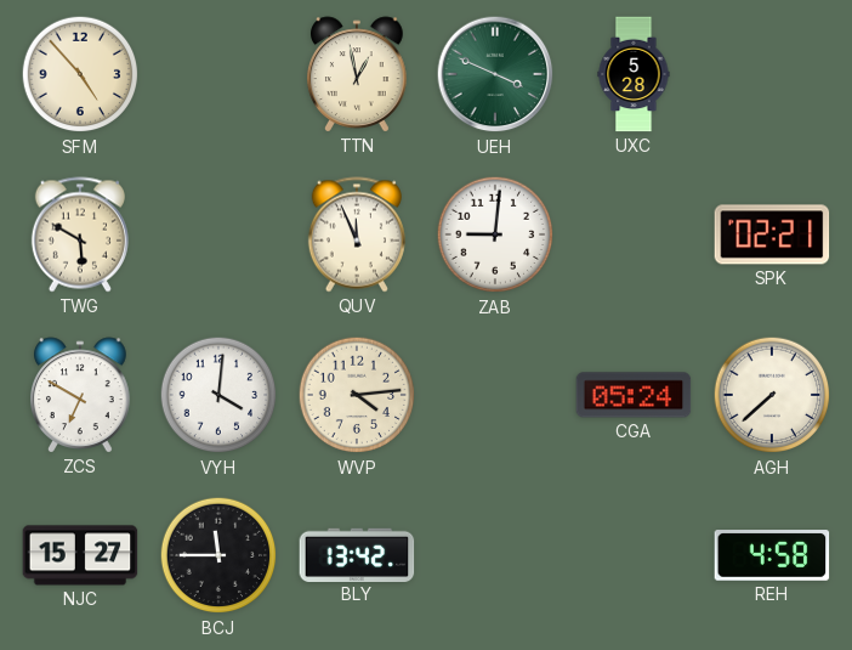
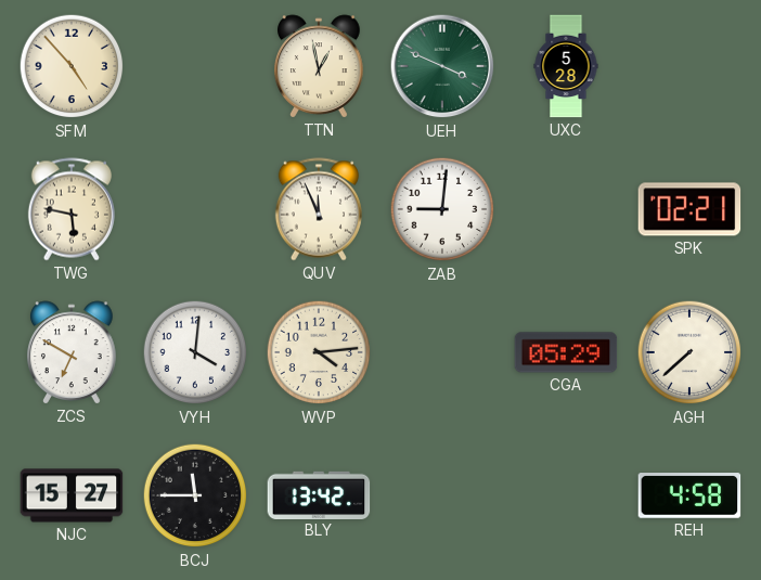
TWG: 5:50 -> 5:47
CGA: 05:24 -> 05:29
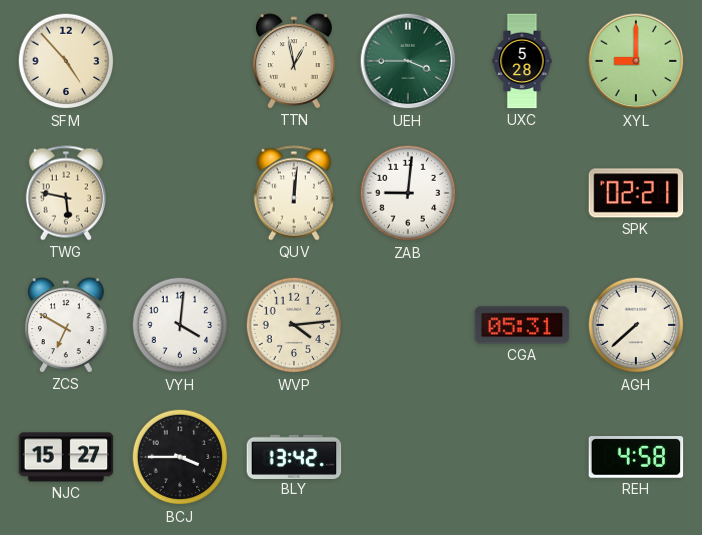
UEH: 3:49 -> 3:45
XYL: none -> 9:00
QUV: 11:56 -> 12:01
CGA: 05:29 -> 05:31
BCJ: 11:45 -> 3:45
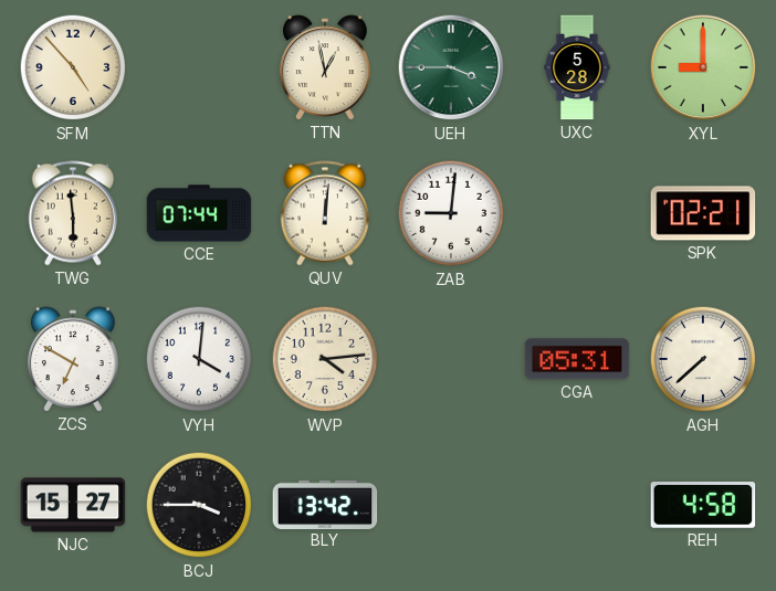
TWG: 5:47 -> 5:59
CCE: none -> 07:44
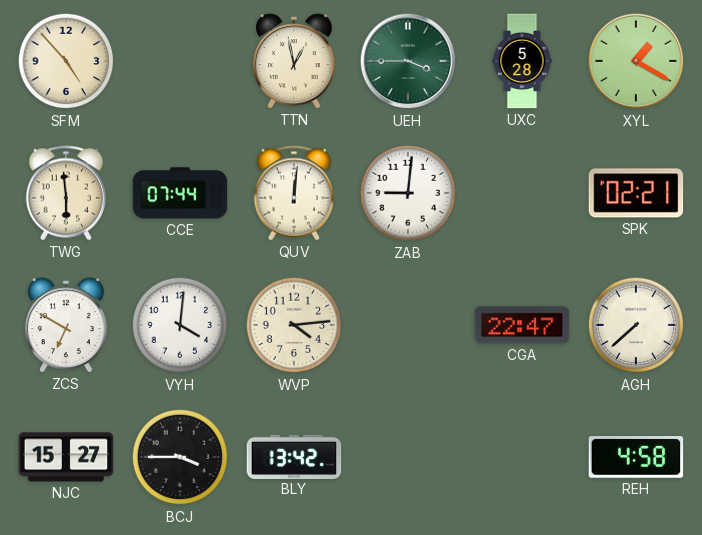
XYL: 9:00 -> 1:20
CGA: 05:31 -> 22:47
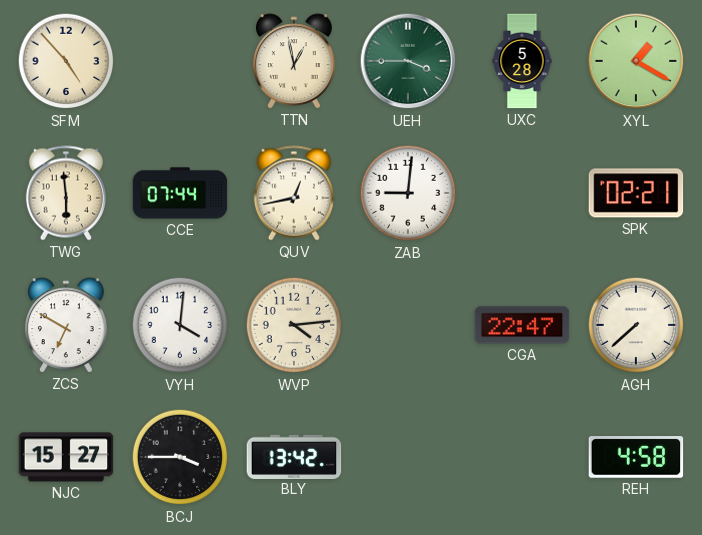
QUV: 12:01 -> 12:43
